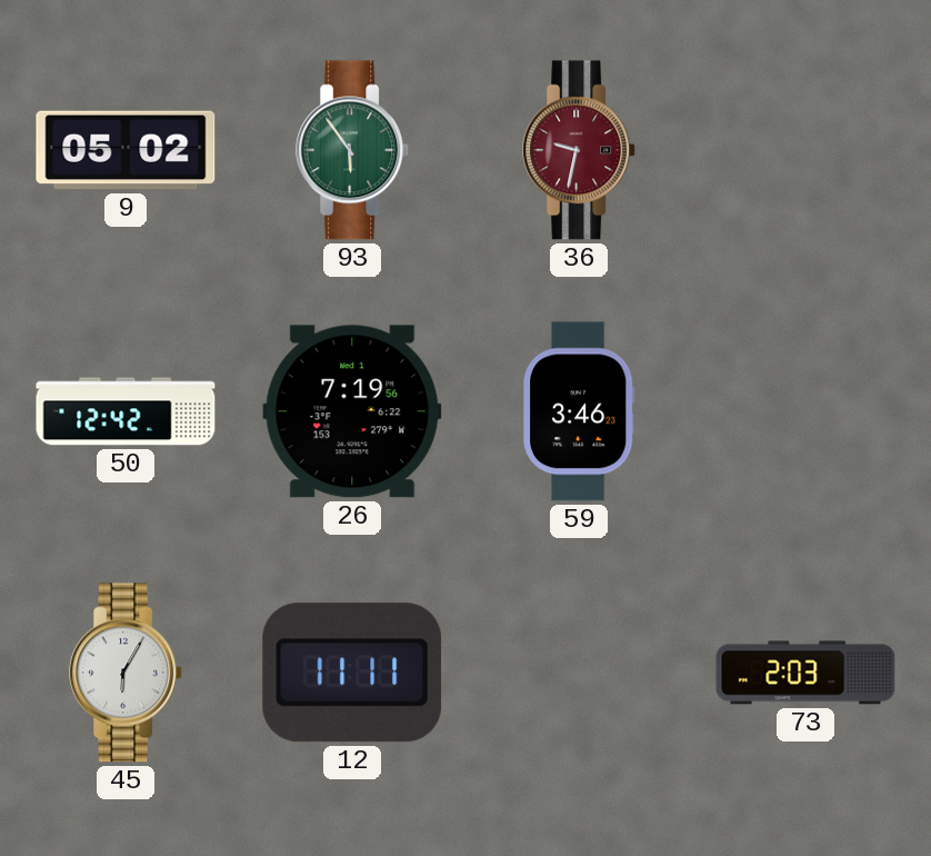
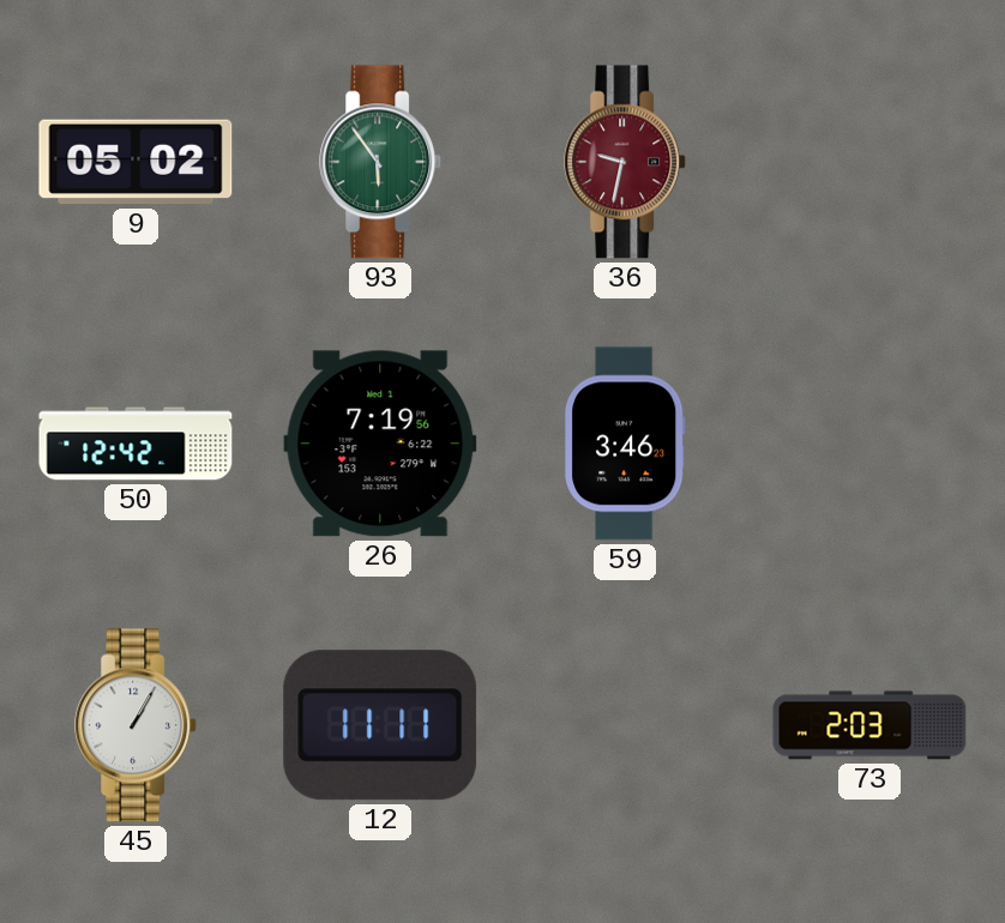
45: 6:05 -> 1:05
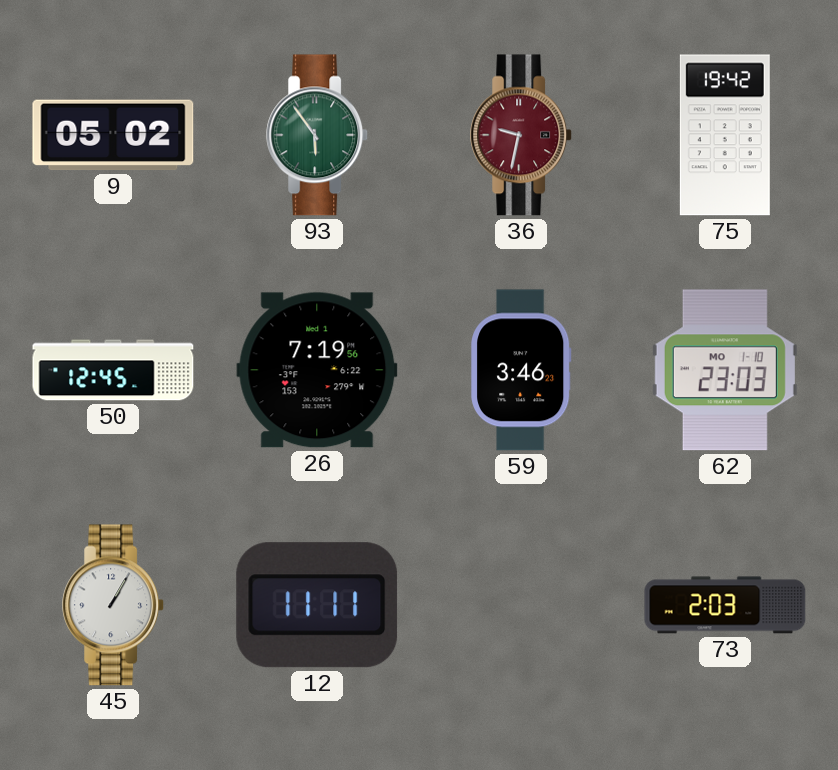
75: none -> 19:42
50: 12:42 -> 12:45
62: none -> 23:03
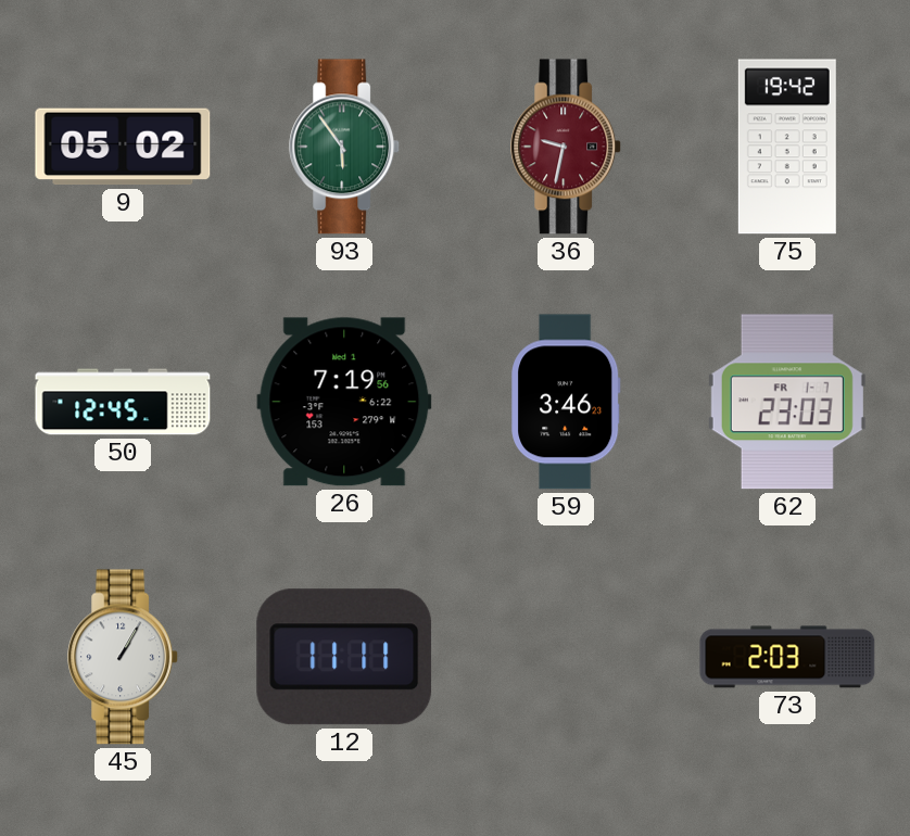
62 date: MO 1-10 -> FR 1-7
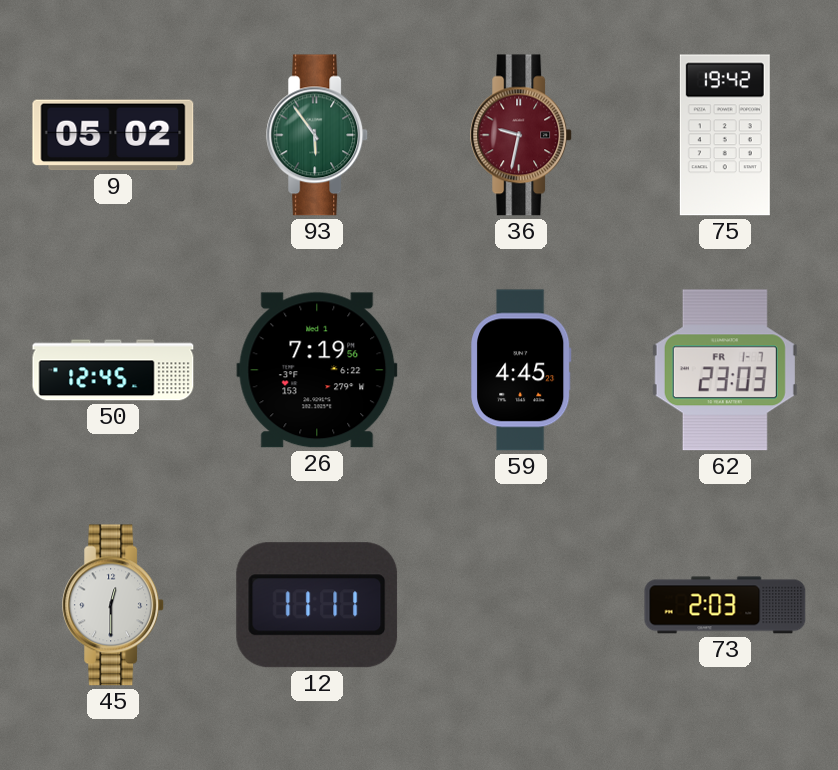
59: 3:46 -> 4:45
45: 1:05 -> 12:30
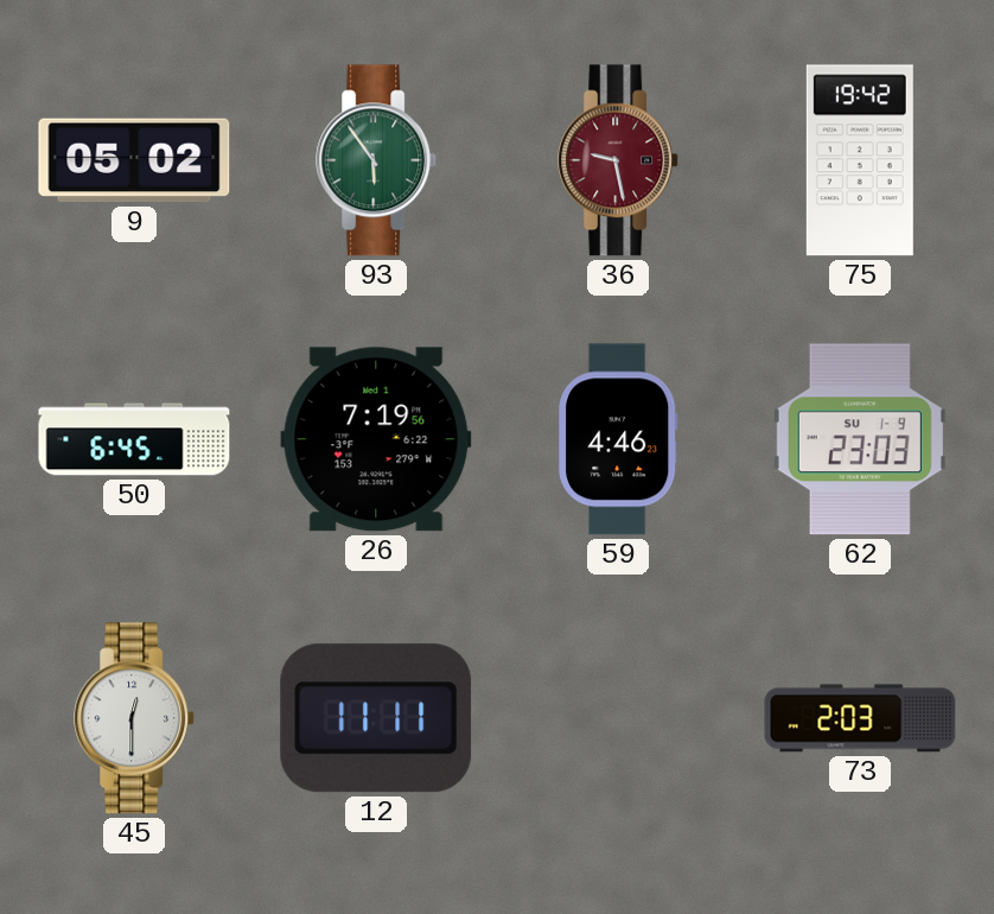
36: 9:32 -> 9:28
50: 12:45 -> 6:45
59: 4:45 -> 4:46
62 date: FR 1-7 -> SU 1-9
